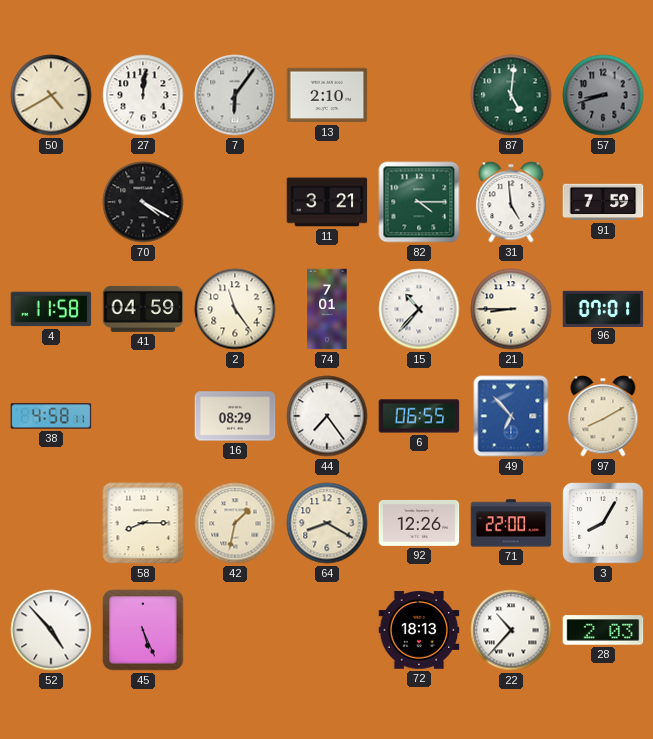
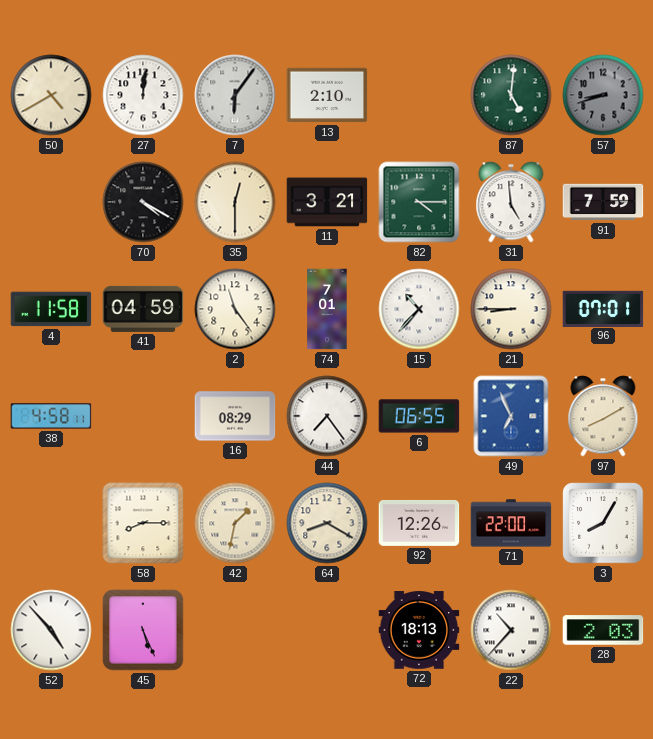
35: none -> 12:30
49: 6:53 -> 6:56
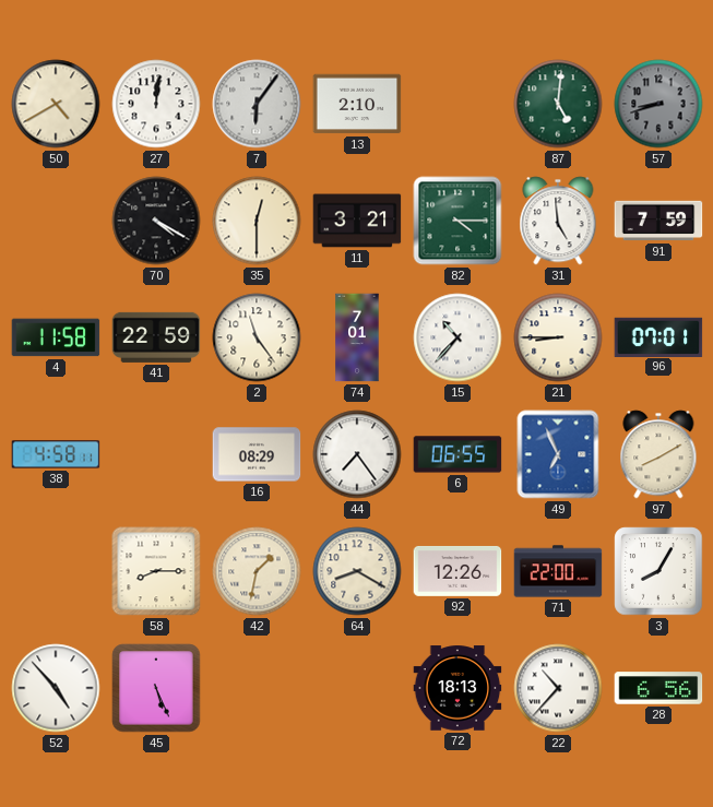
41: 04:59 -> 22:59
28: 2:03 -> 6:56
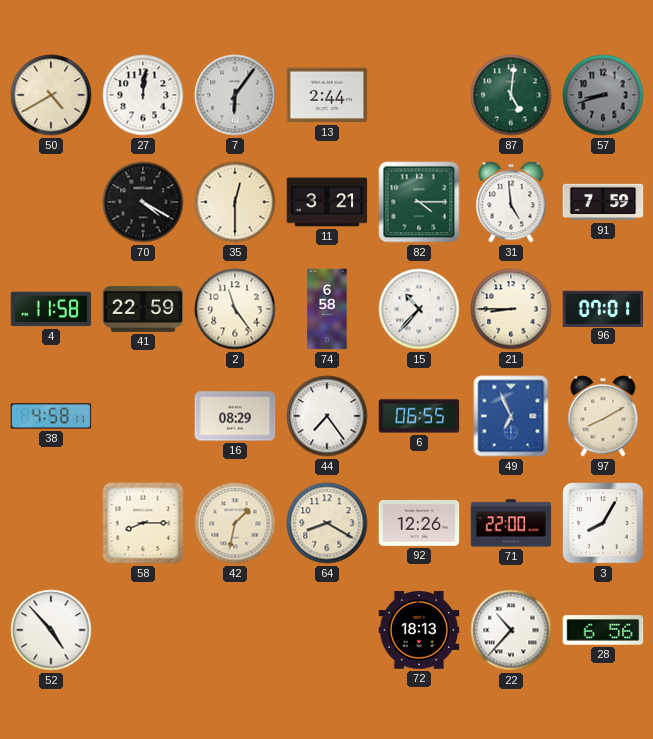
13: 2:10 -> 2:44
74: 7:01 -> 6:58
45: 5:26 -> none
